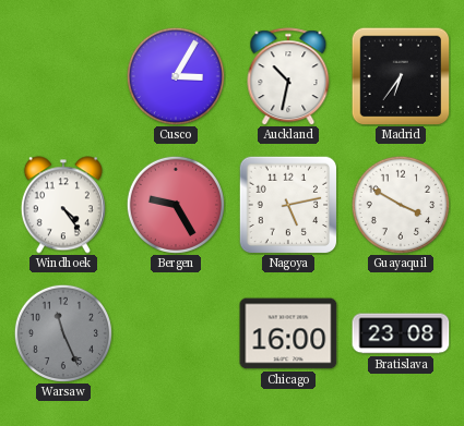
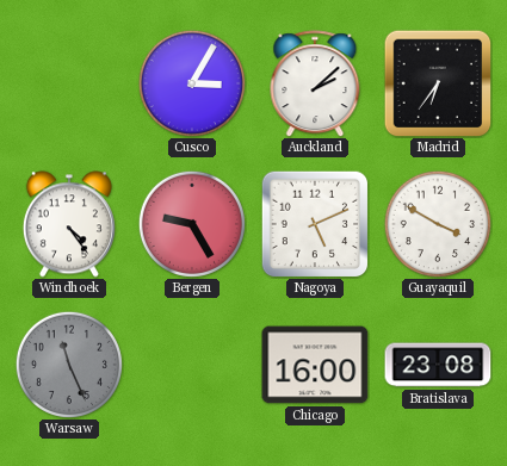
Auckland: 10:32 -> 2:08
Nagoya: 5:13 -> 5:11
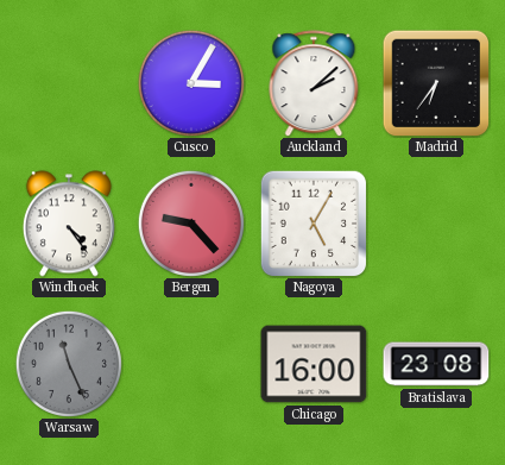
Bergen: 9:25 -> 9:23
Nagoya: 5:11 -> 5:05
Guayaquil: 3:50 -> none
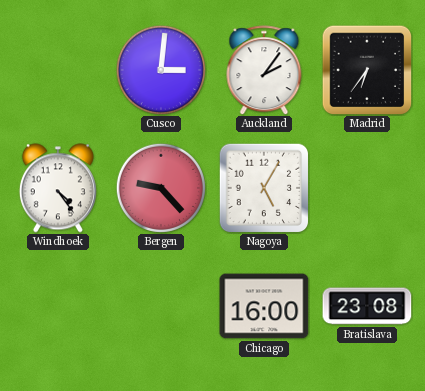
Cusco: 3:05 -> 3:01
Auckland: 2:08 -> 2:06
Warsaw: 11:26 -> none
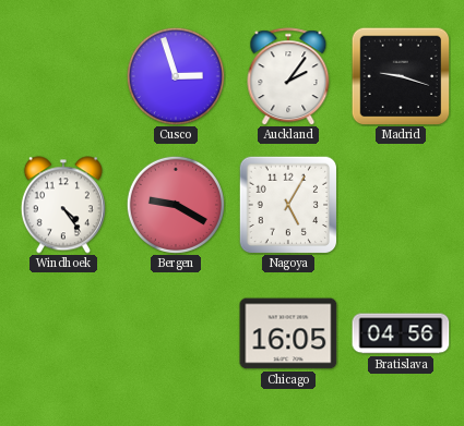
Cusco: 3:01 -> 2:57
Madrid: 6:36 -> 9:18
Bergen: 9:23 -> 9:20
Chicago: 16:00 -> 16:05
Bratislava: 23:08 -> 04:56
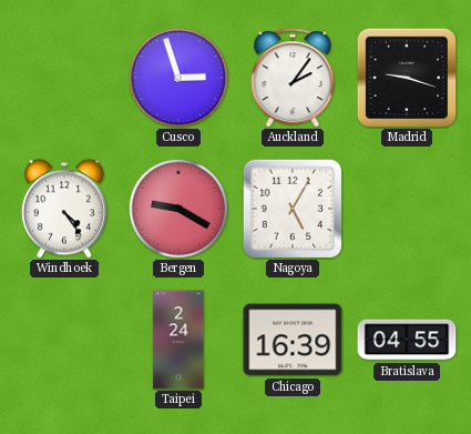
Taipei: none -> 2:24
Chicago: 16:05 -> 16:39
Bratislava: 04:56 -> 04:55
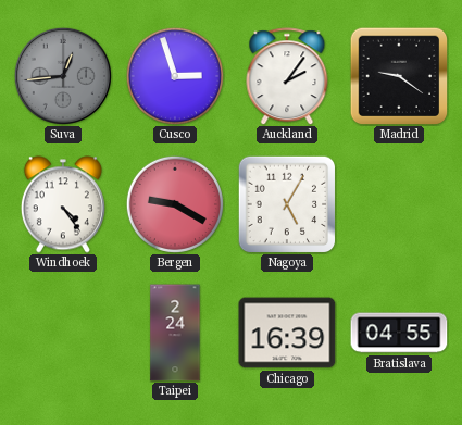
Suva: none -> 12:44
Madrid: 9:18 -> 9:21
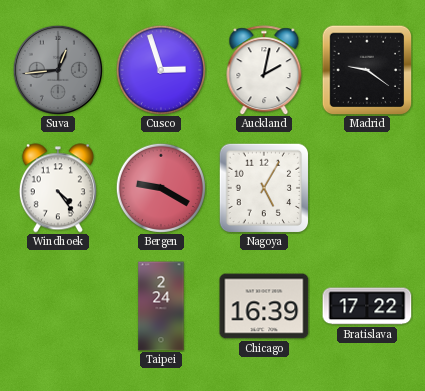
Auckland: 2:06 -> 2:02
Bratislava: 04:55 -> 17:22
